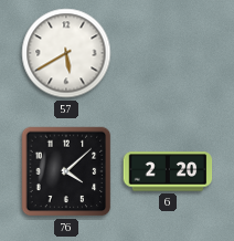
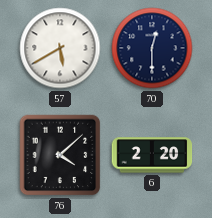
70: none -> 12:30
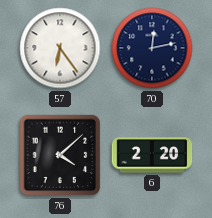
57: 5:40 -> 6:24
70: 12:30 -> 12:13
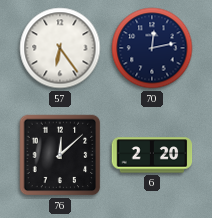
76: 4:08 -> 12:08
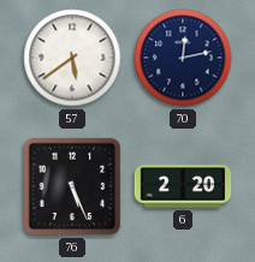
57: 6:24 -> 5:39
76: 12:08 -> 5:26
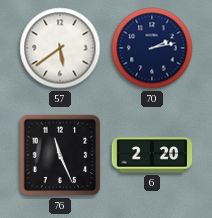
70: 12:13 -> 2:13
76: 5:26 -> 11:26
